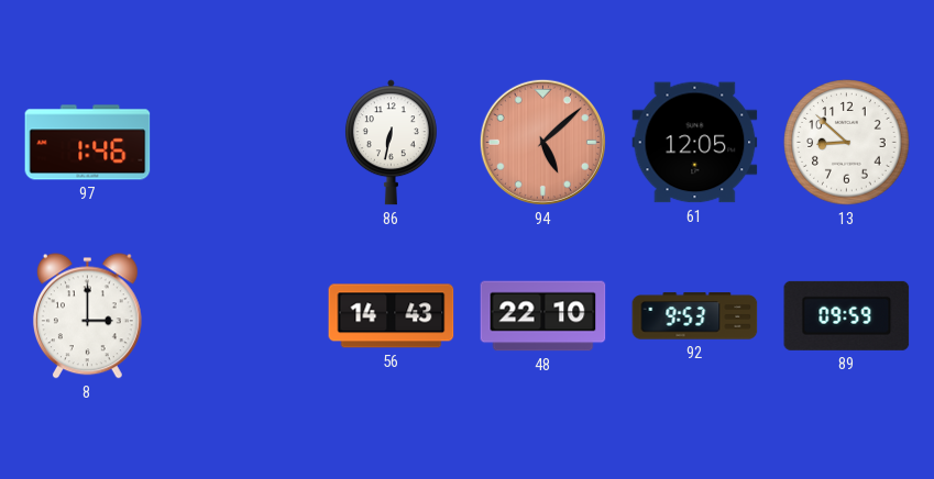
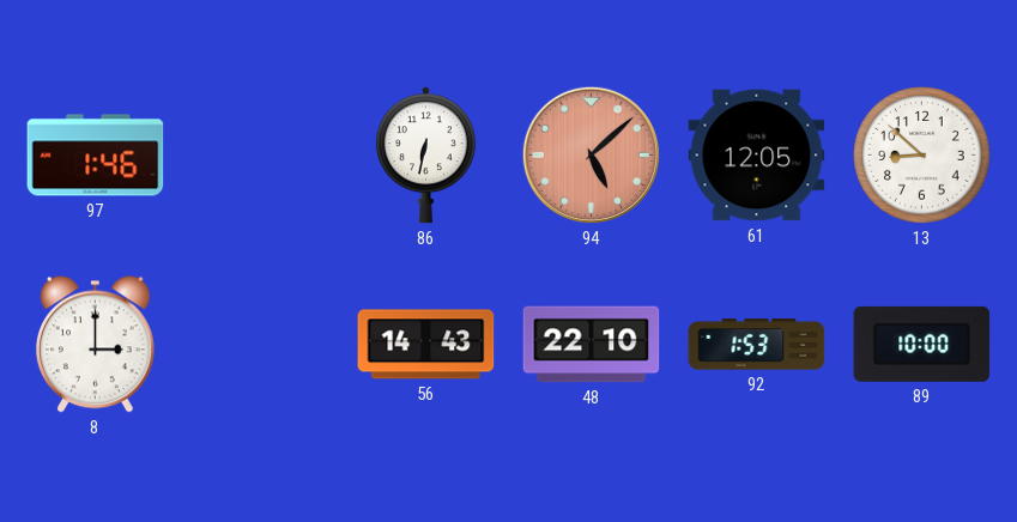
92: 9:53 -> 1:53
89: 09:59 -> 10:00
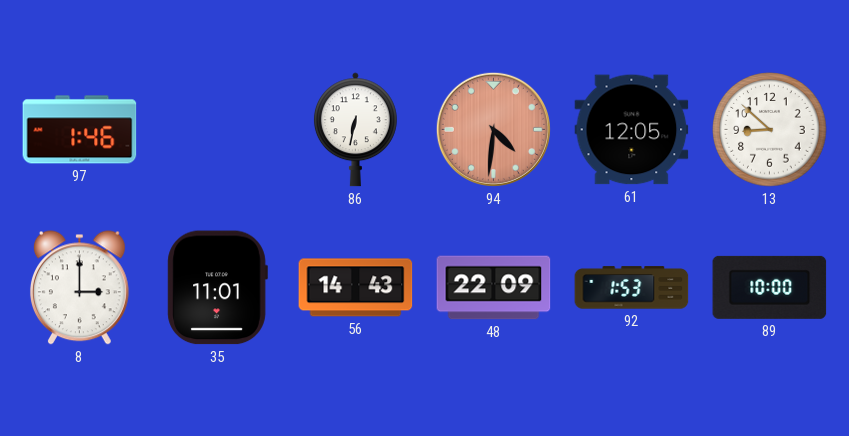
94: 5:08 -> 4:31
35: none -> 11:01
48: 22:10 -> 22:09
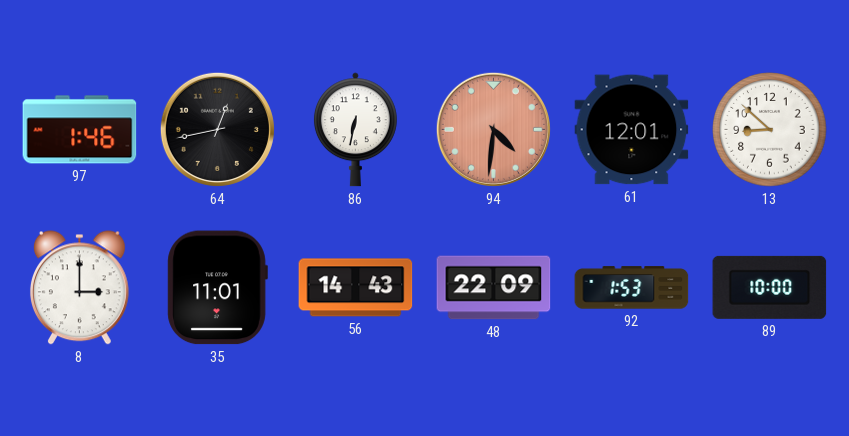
64: none -> 12:43
61: 12:05 -> 12:01
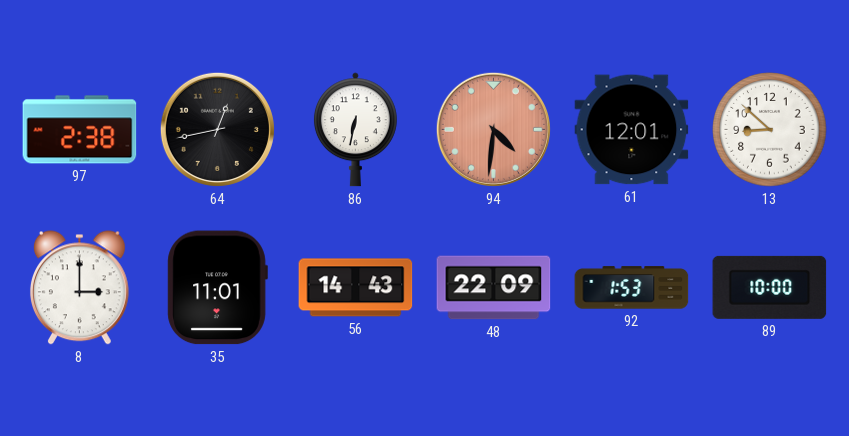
97: 1:46 -> 2:38
